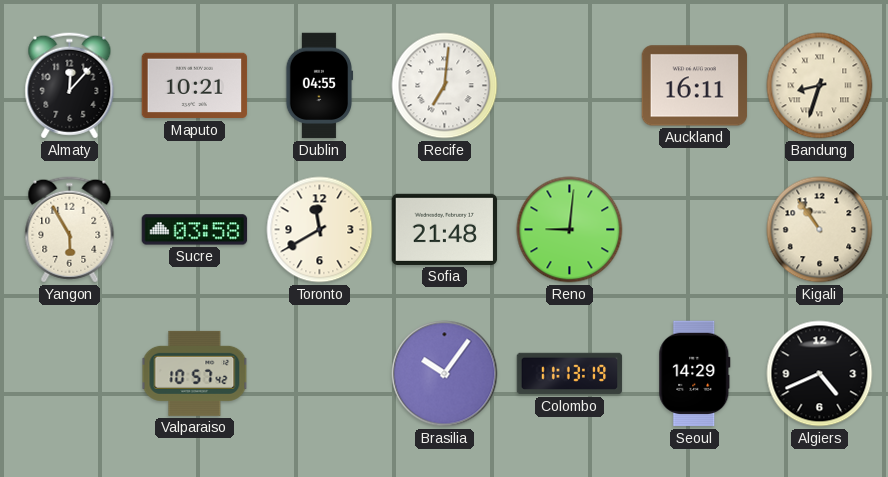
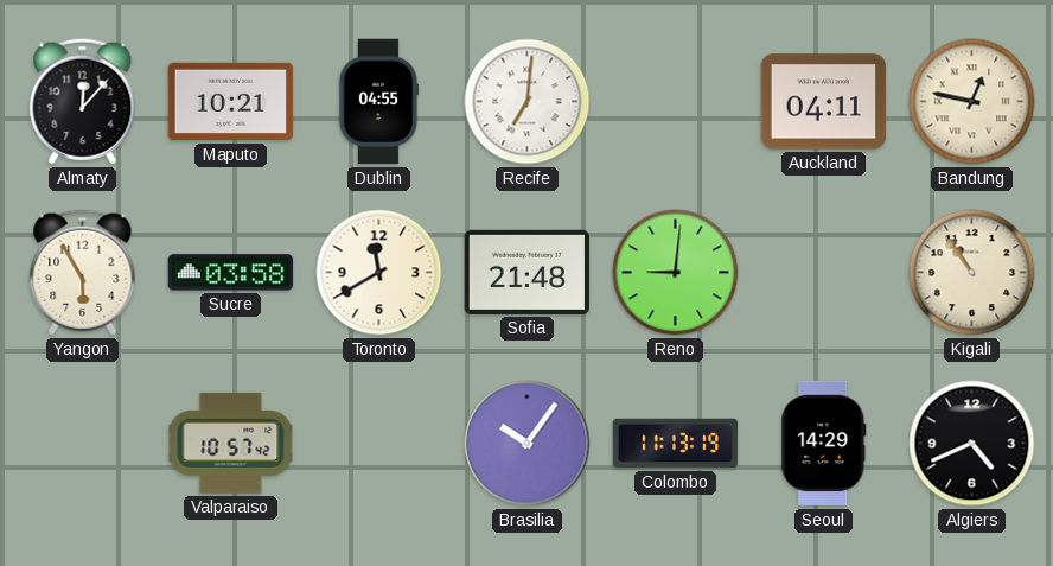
Auckland: 16:11 -> 04:11
Bandung: 8:33 -> 12:47
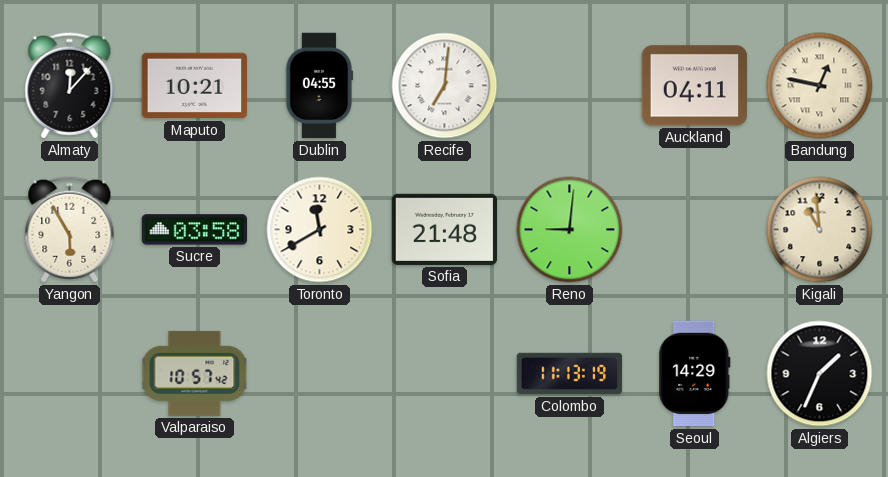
Kigali: 10:54 -> 10:59
Brasilia: 10:06 -> none
Algiers: 4:41 -> 1:34
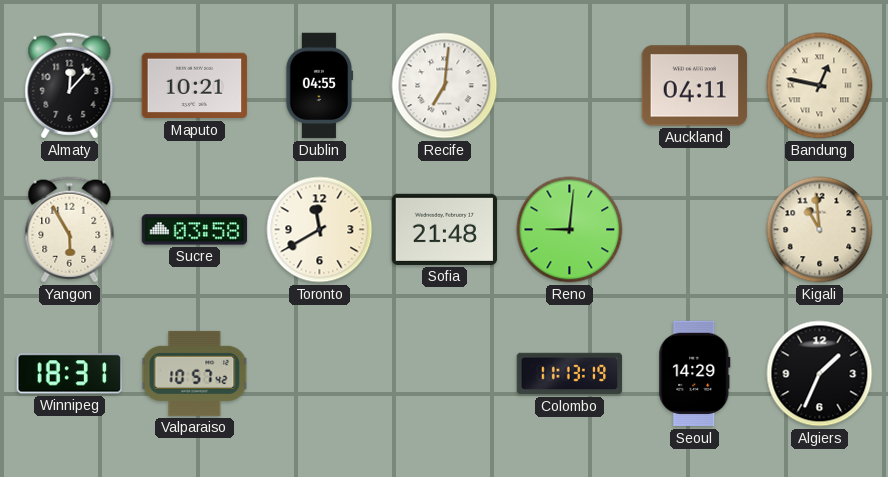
Winnipeg: none -> 18:31
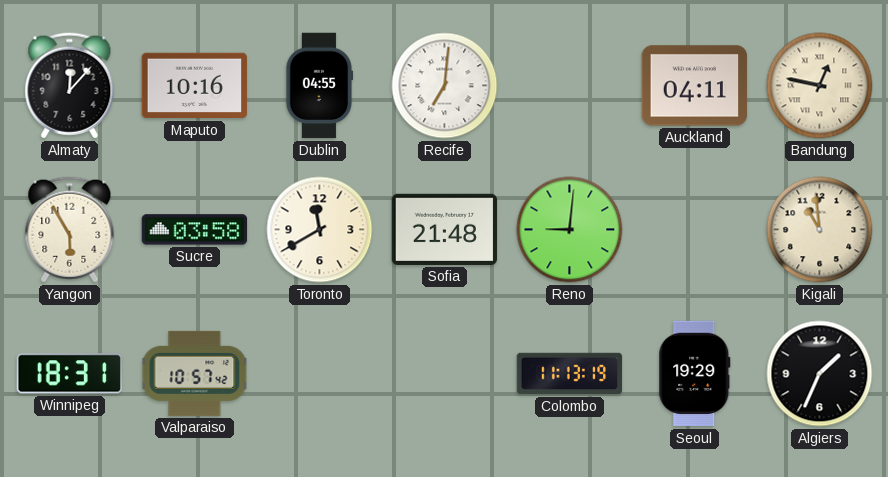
Maputo: 10:21 -> 10:16
Seoul: 14:29 -> 19:29
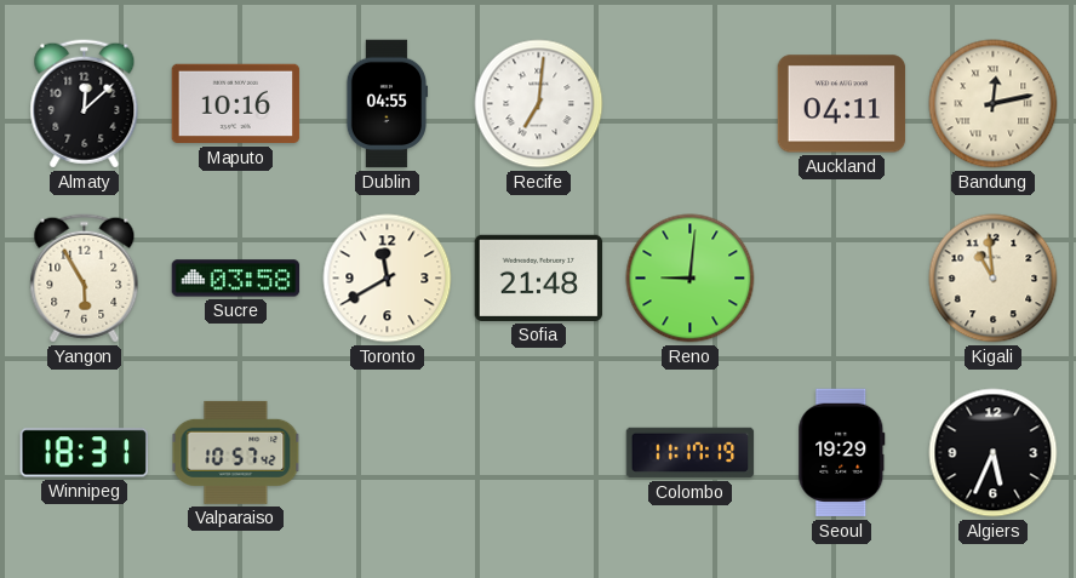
Almaty: 12:07 -> 12:08
Bandung: 12:47 -> 12:13
Colombo: 11:13 -> 11:17
Algiers: 1:34 -> 5:34
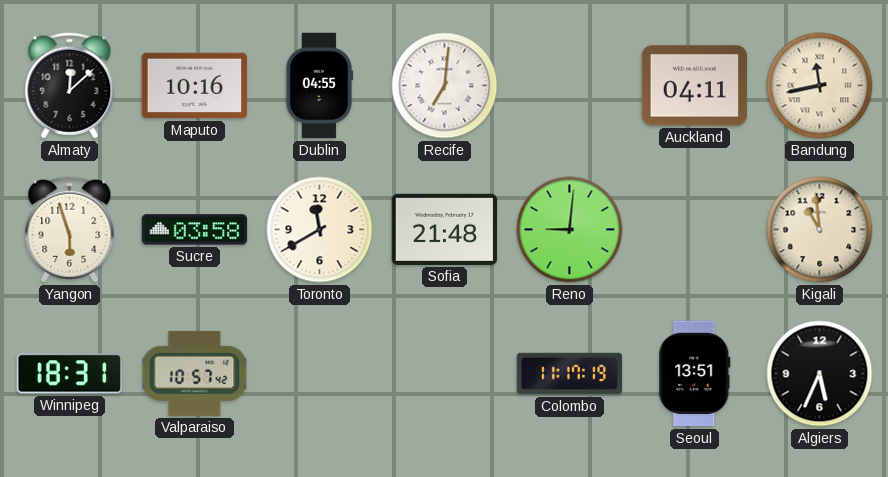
Bandung: 12:13 -> 11:43
Yangon: 5:55 -> 5:57
Seoul: 19:29 -> 13:51
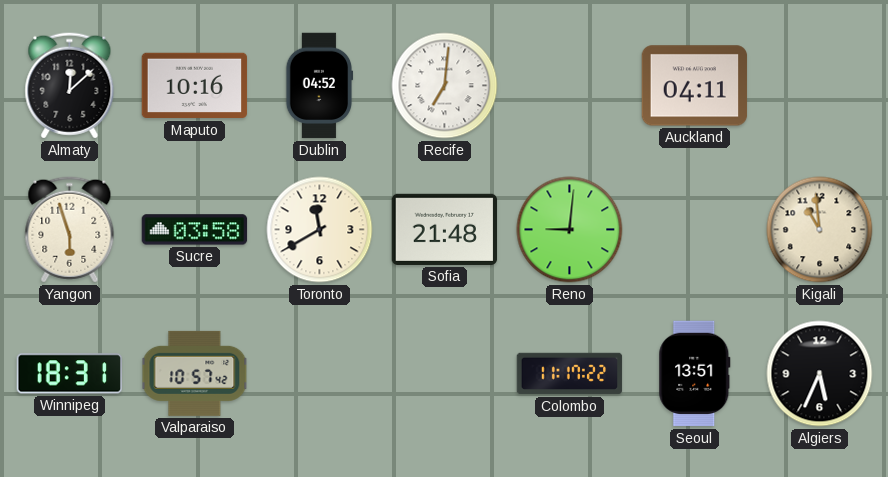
Dublin: 04:55 -> 04:52
Bandung: 11:43 -> none
Colombo: 11:17:19 -> 11:17:22
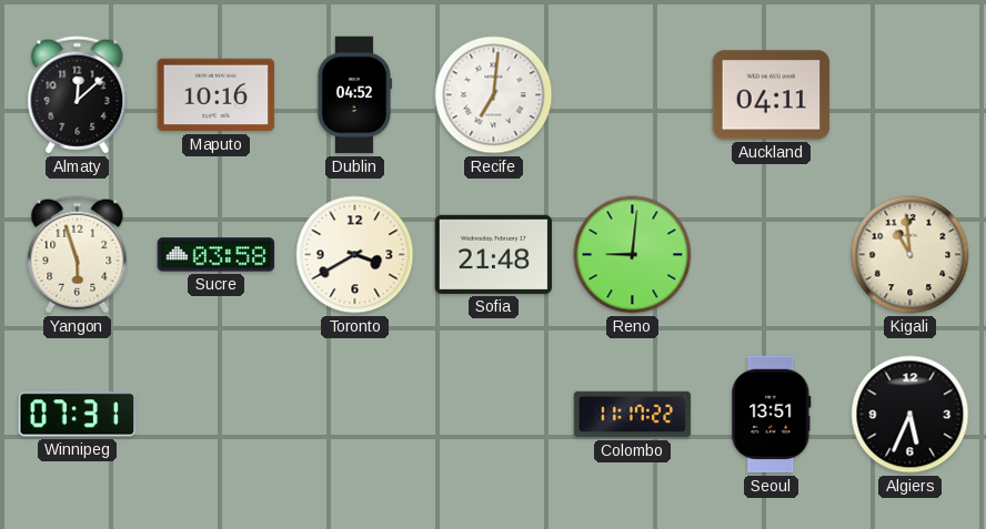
Toronto: 11:40 -> 3:40
Winnipeg: 18:31 -> 07:31
Valparaiso: 10:57 -> none
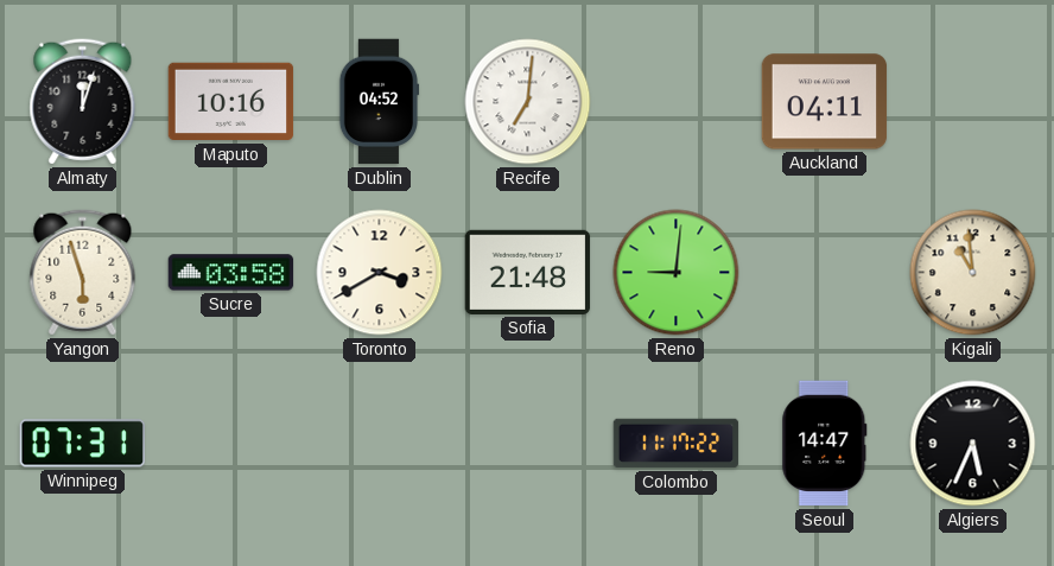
Almaty: 12:08 -> 12:03
Seoul: 13:51 -> 14:47
